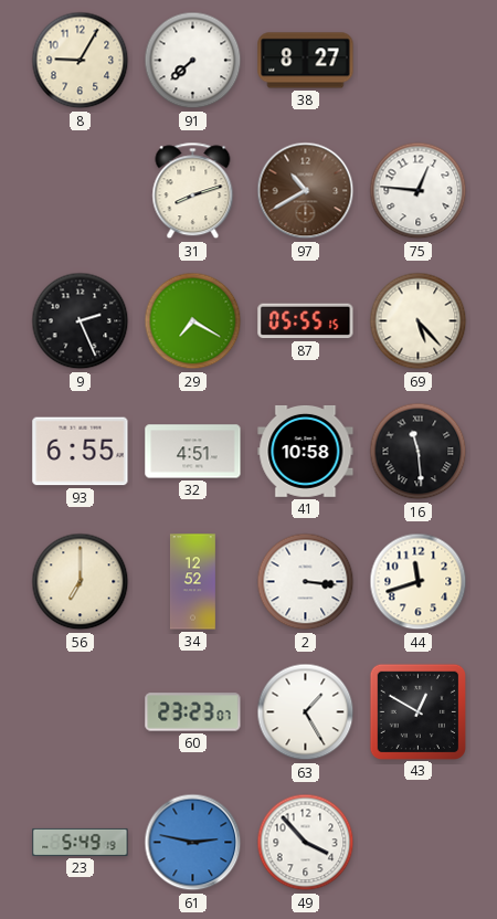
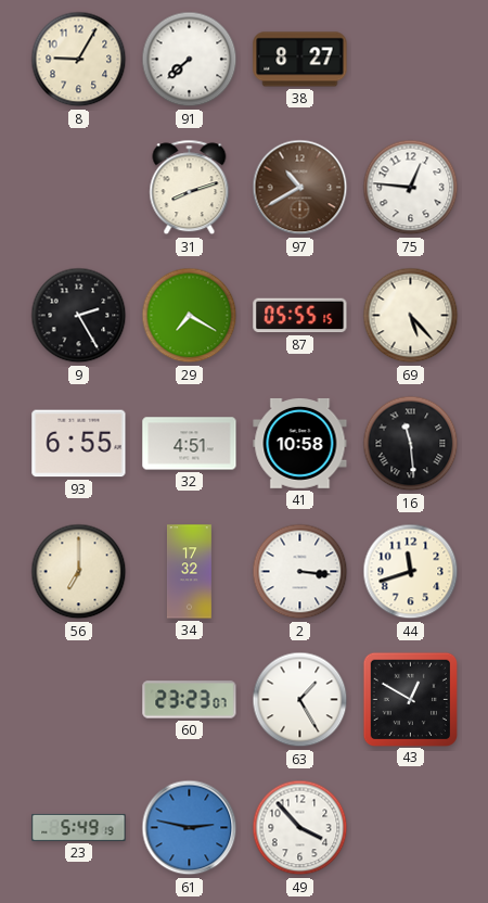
9: 2:26 -> 2:25
34: 12:52 -> 17:32
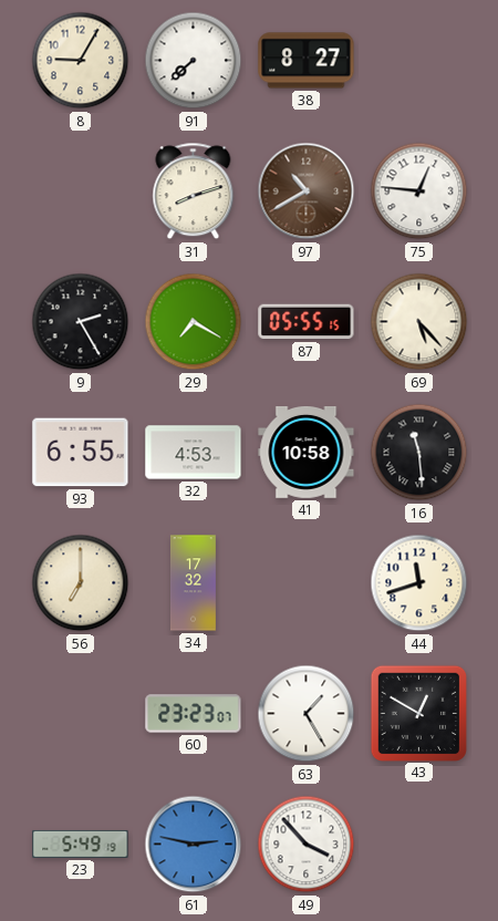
32: 4:51 -> 4:53
2: 3:16 -> none
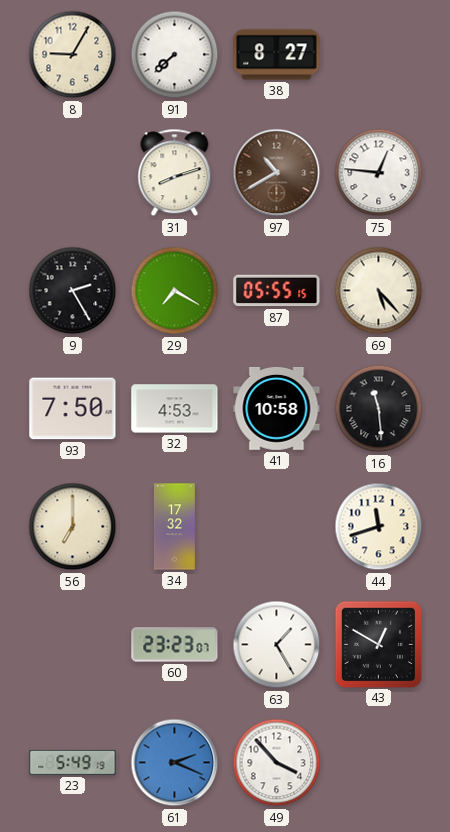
93: 6:55 -> 7:50
61: 2:47 -> 2:19
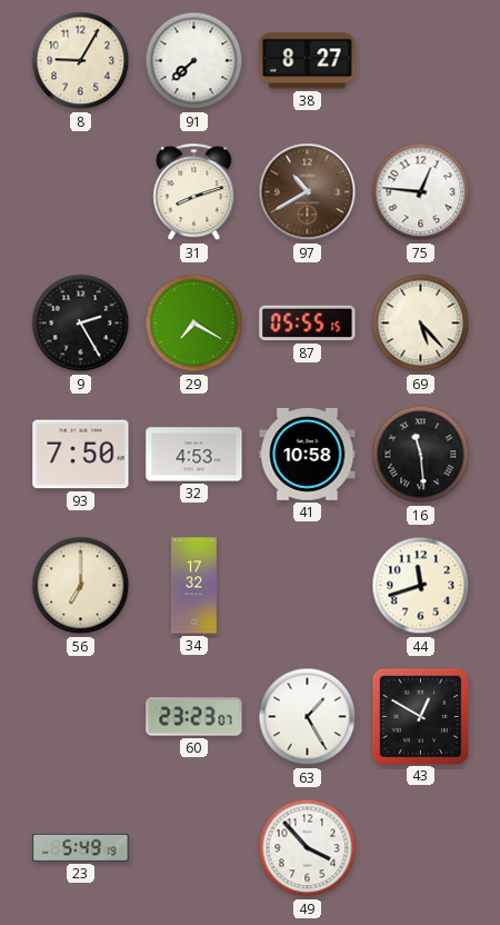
61: 2:19 -> none
